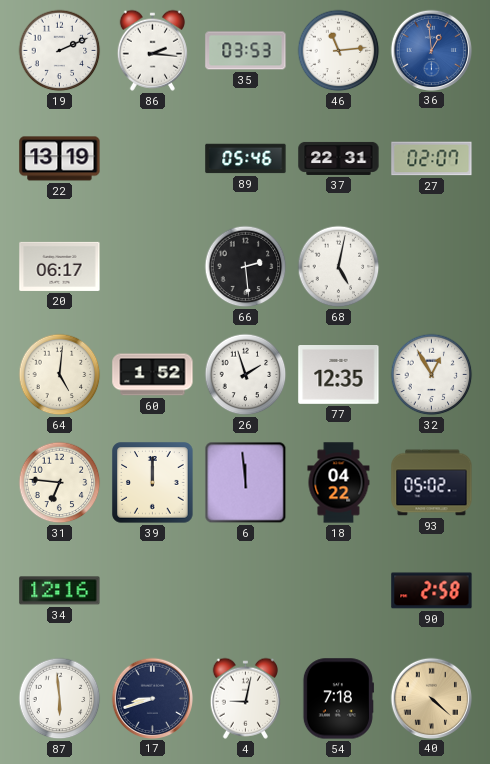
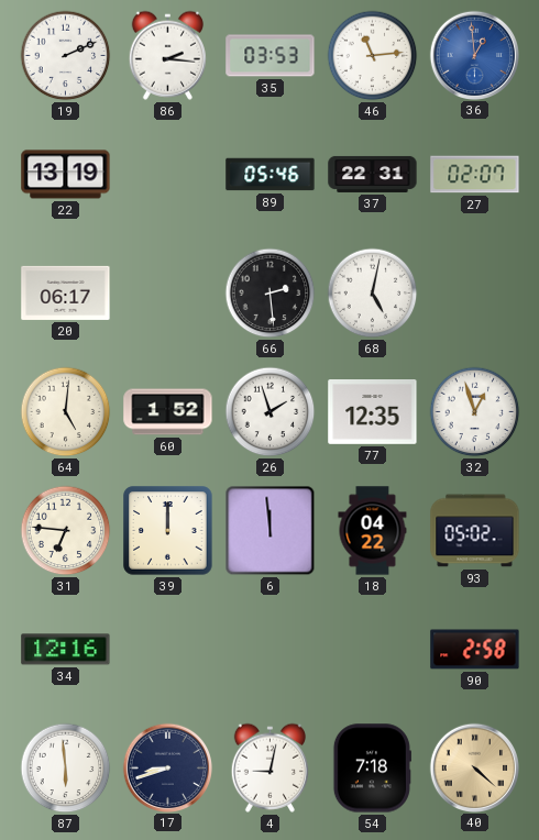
32: 12:55 -> 12:57
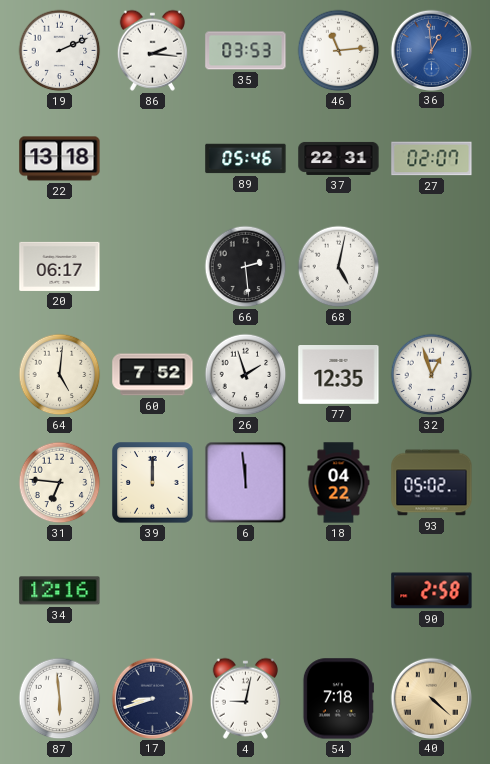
22: 13:19 -> 13:18
60: 1:52 -> 7:52
